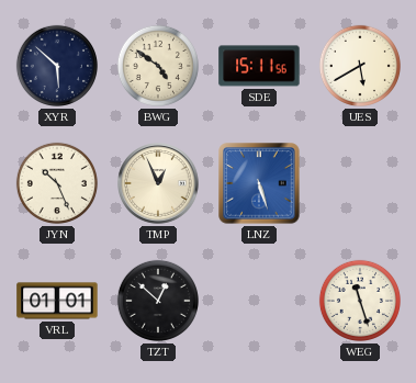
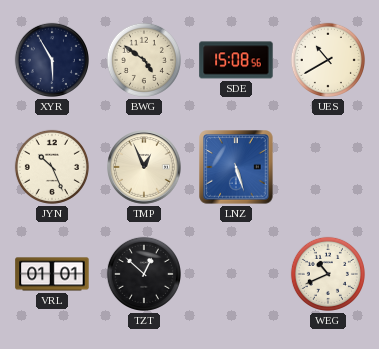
XYR: 5:52 -> 5:55
SDE: 15:11 -> 15:08
UES: 5:40 -> 10:40
WEG: 11:27 -> 10:41
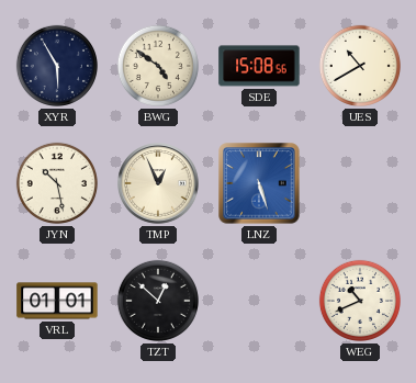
JYN: 10:26 -> 10:28
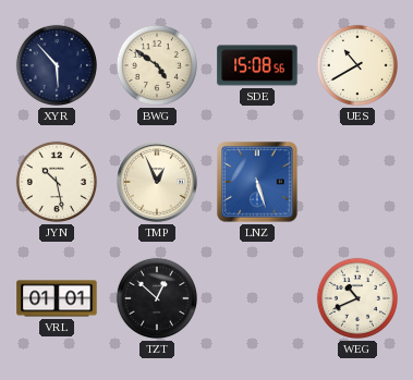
XYR: 5:55 -> 5:53
